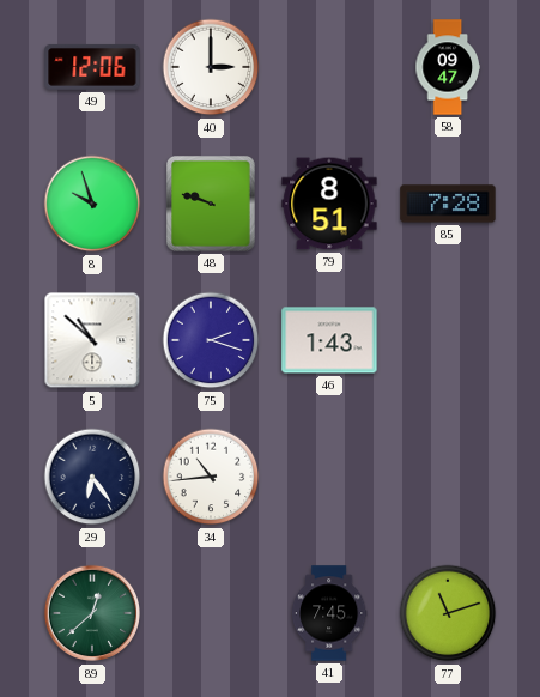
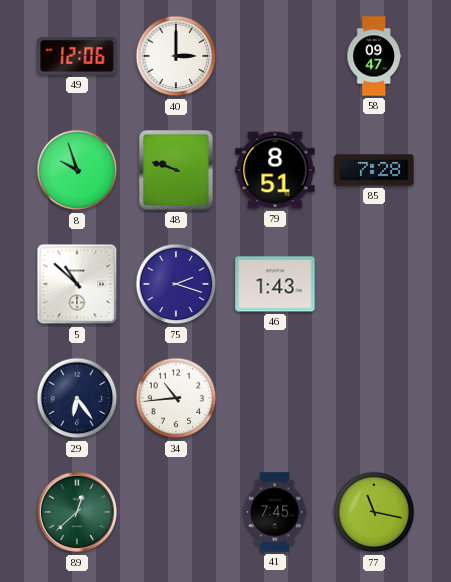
77: 11:12 -> 11:17
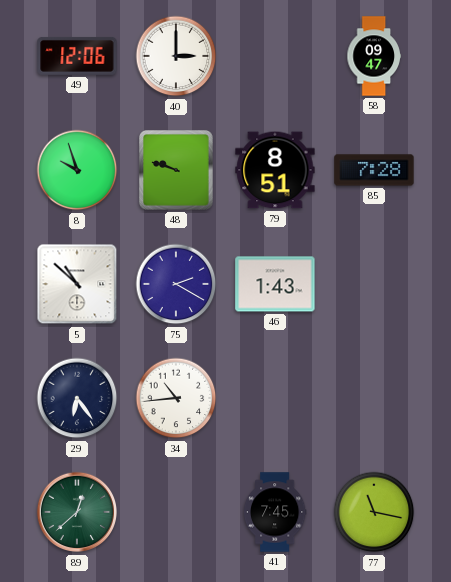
75: 2:18 -> 2:20
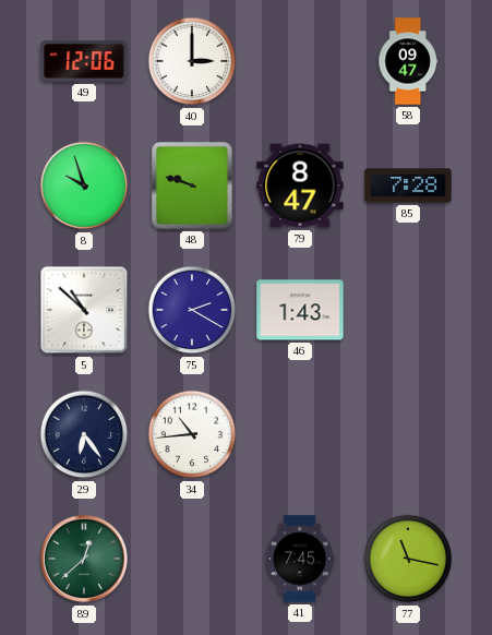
79: 8:51 -> 8:47
